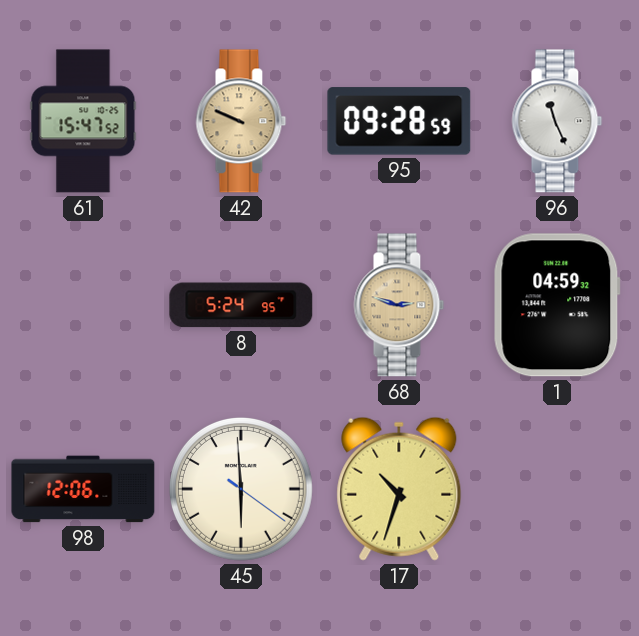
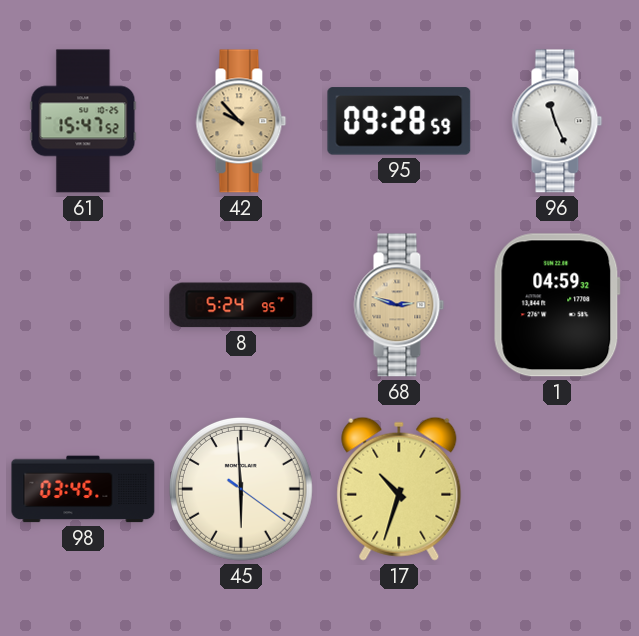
42: 9:49 -> 9:53
98: 12:06 -> 03:45
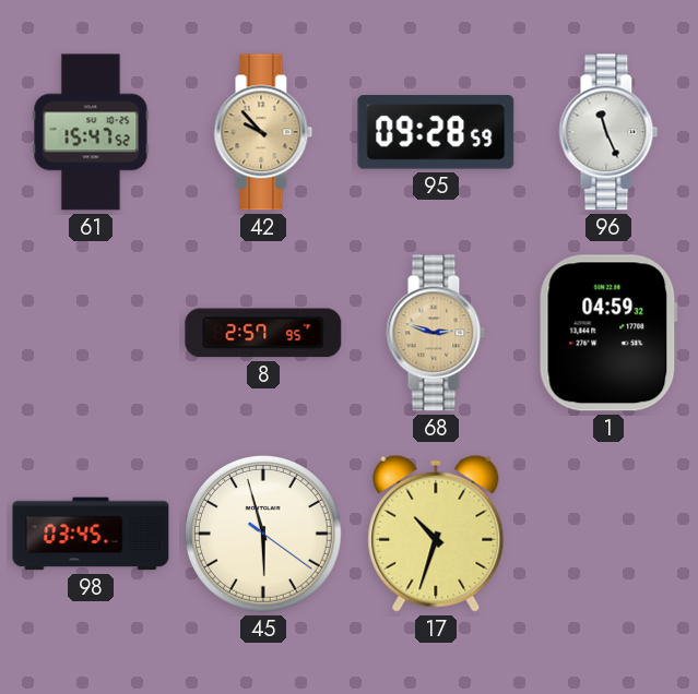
8: 5:24 -> 2:57
45: 5:59 -> 5:57
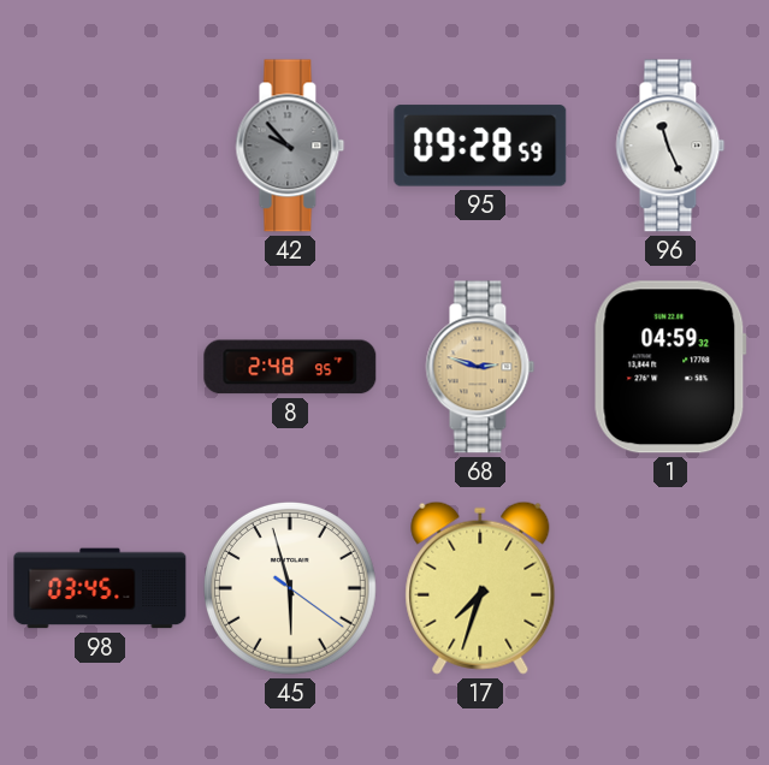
61: 15:47 -> none
42 dial: champagne -> grey
8: 2:57 -> 2:48
17: 10:33 -> 7:33
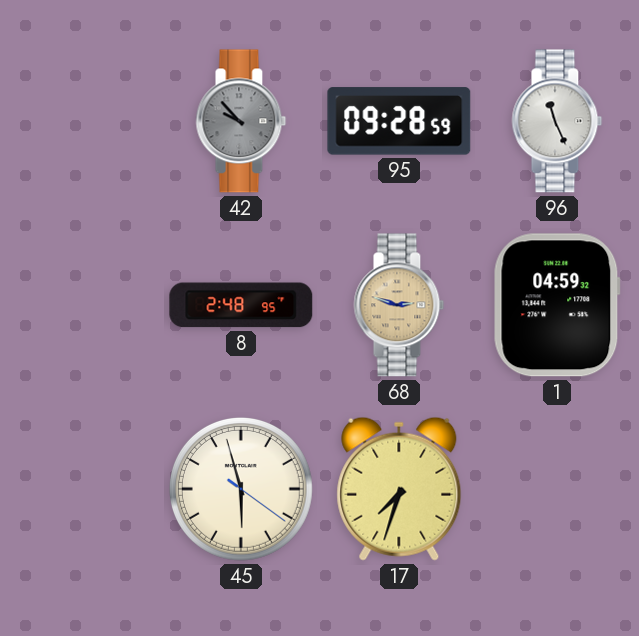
98: 03:45 -> none
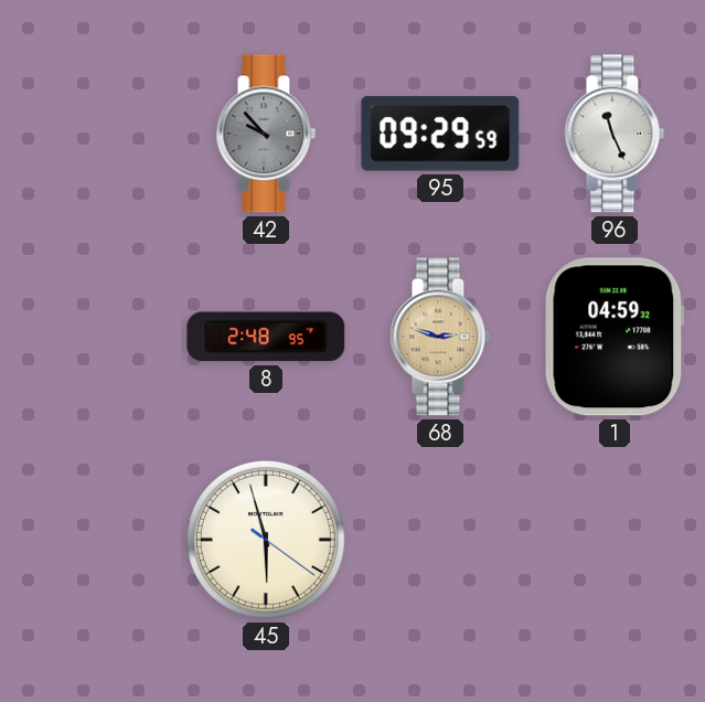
95: 09:28 -> 09:29
17: 7:33 -> none
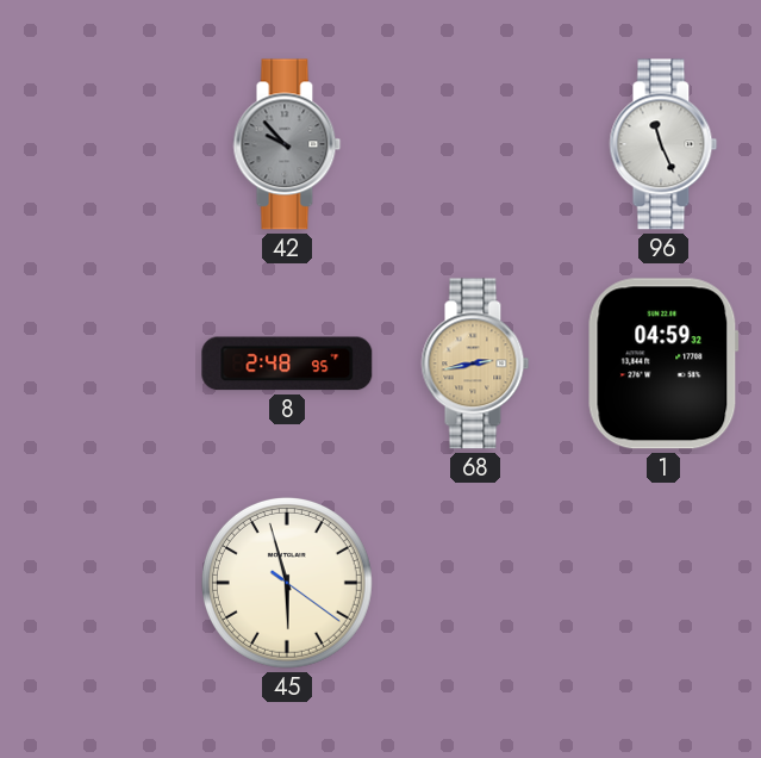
95: 09:29 -> none
68: 2:48 -> 2:43
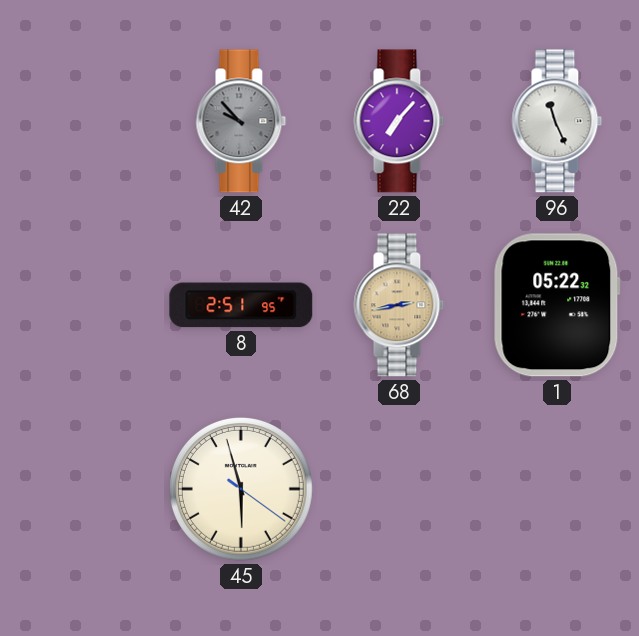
22: none -> 7:07
8: 2:48 -> 2:51
1: 04:59 -> 05:22
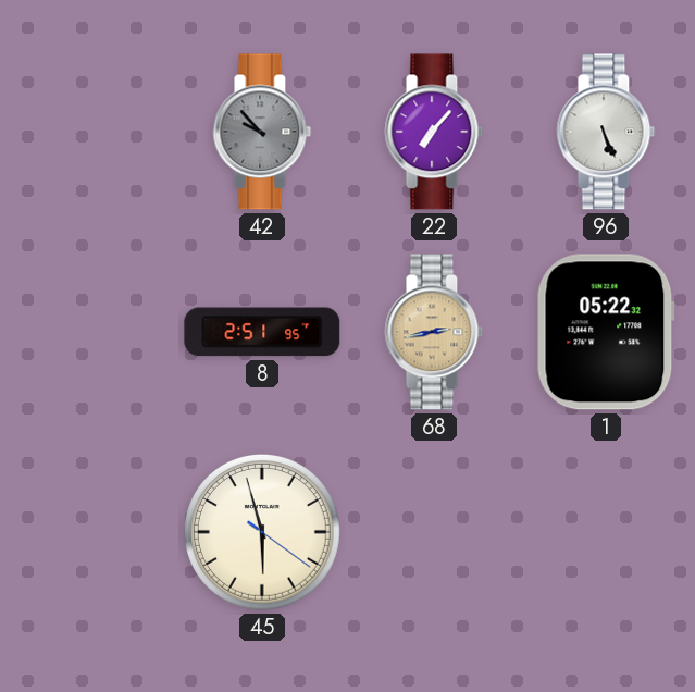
96: 11:26 -> 5:26
